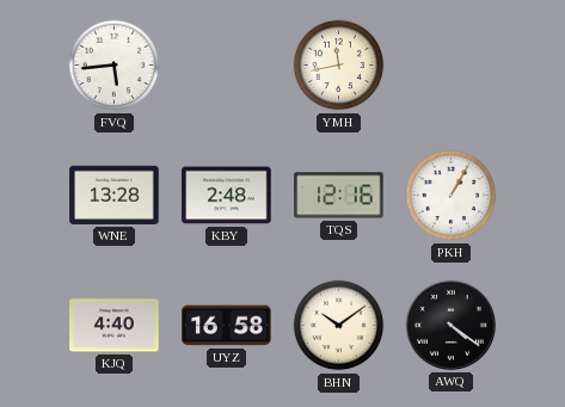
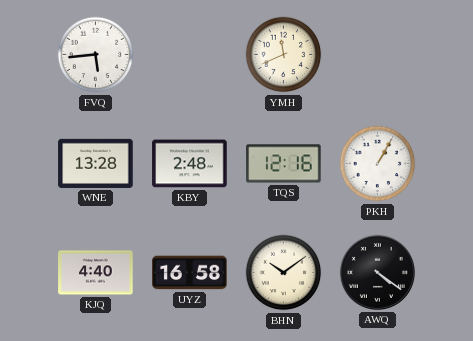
YMH: 11:43 -> 11:41
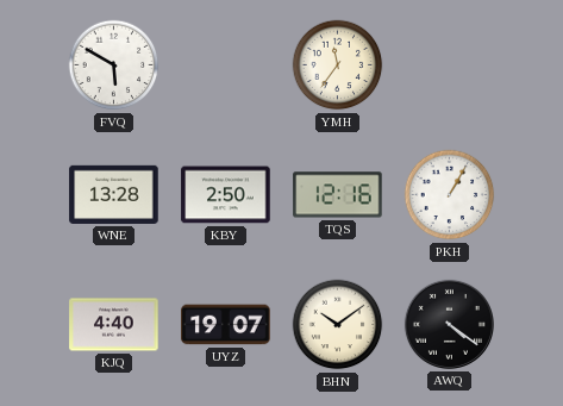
FVQ: 5:44 -> 5:50
YMH: 11:41 -> 11:36
KBY: 2:48 -> 2:50
UYZ: 16:58 -> 19:07
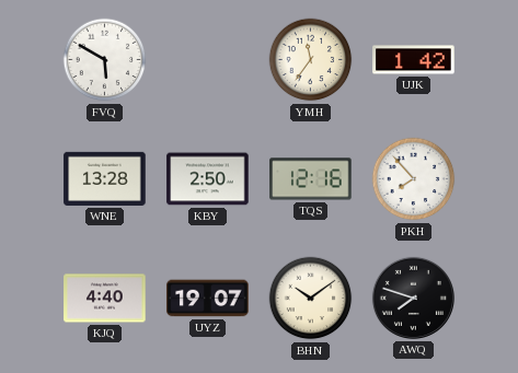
UJK: none -> 1:42
PKH: 1:05 -> 7:53
AWQ: 4:21 -> 7:48
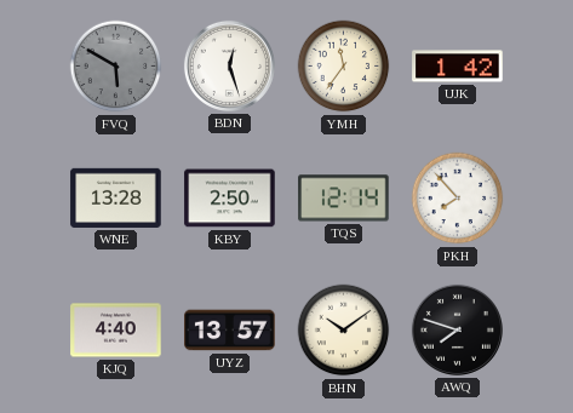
FVQ dial: white -> grey
BDN: none -> 12:27
TQS: 12:16 -> 12:14
UYZ: 19:07 -> 13:57
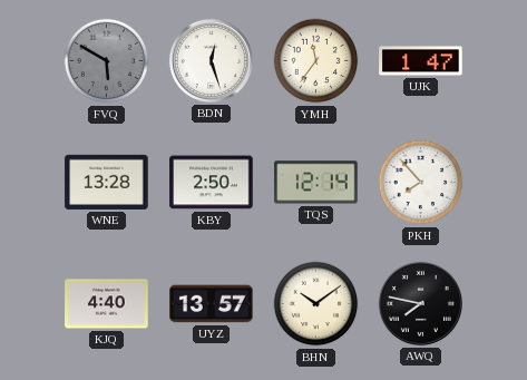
UJK: 1:42 -> 1:47
AWQ: 7:48 -> 7:47
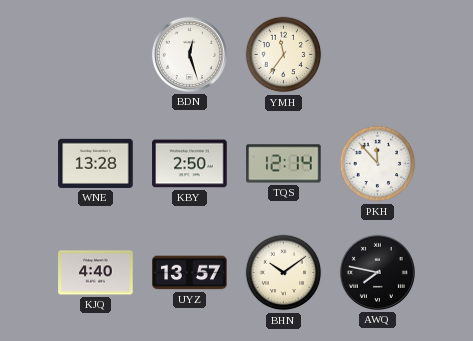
FVQ: 5:50 -> none
UJK: 1:47 -> none
PKH: 7:53 -> 11:53
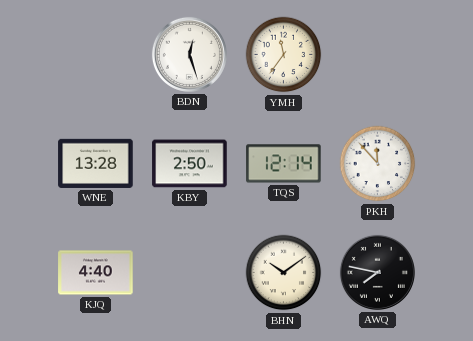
UYZ: 13:57 -> none
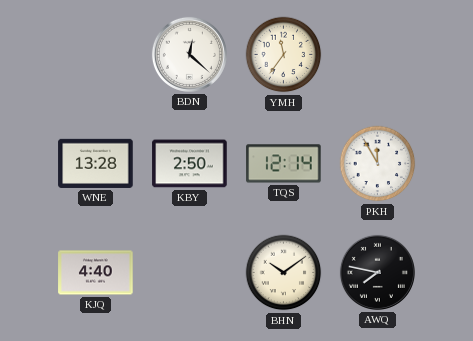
BDN: 12:27 -> 12:22
PKH: 11:53 -> 11:55
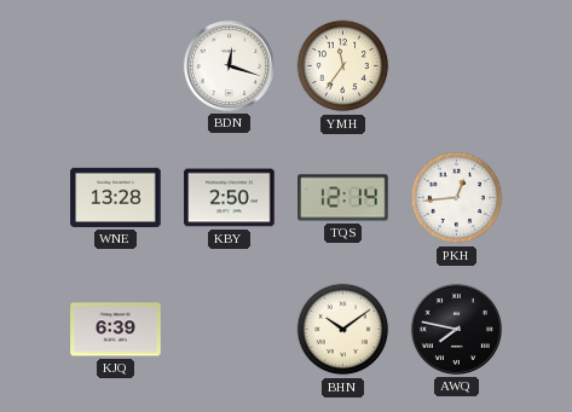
BDN: 12:22 -> 12:18
PKH: 11:55 -> 12:44
KJQ: 4:40 -> 6:39
